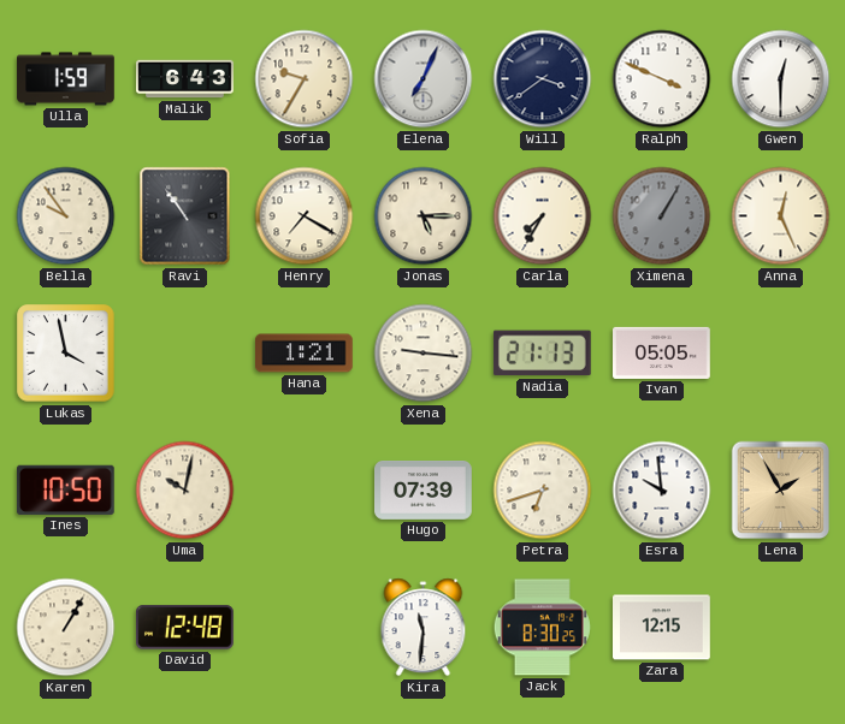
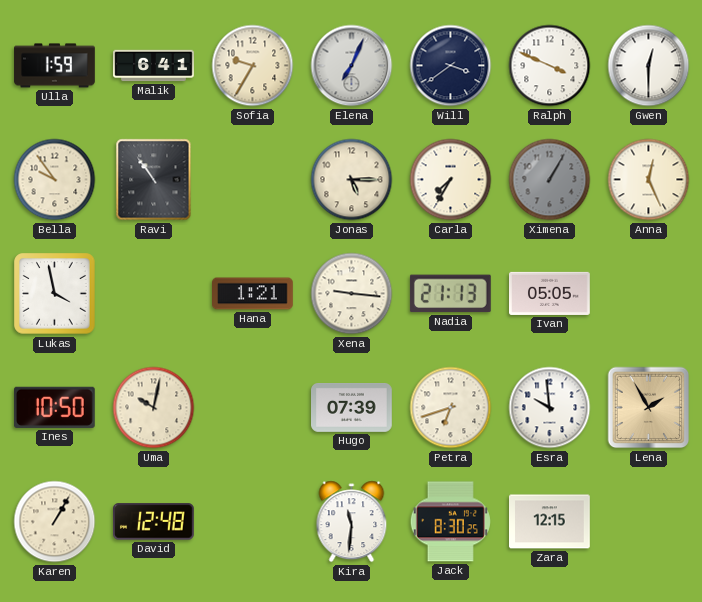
Malik: 6:43 -> 6:41
Henry: 7:20 -> none
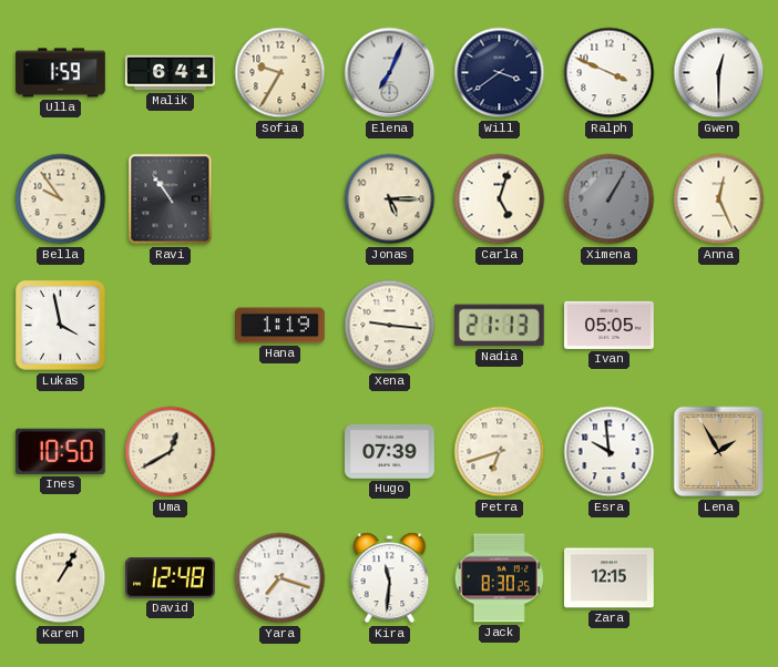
Carla: 7:35 -> 5:03
Hana: 1:21 -> 1:19
Uma: 10:02 -> 12:40
Yara: none -> 7:18
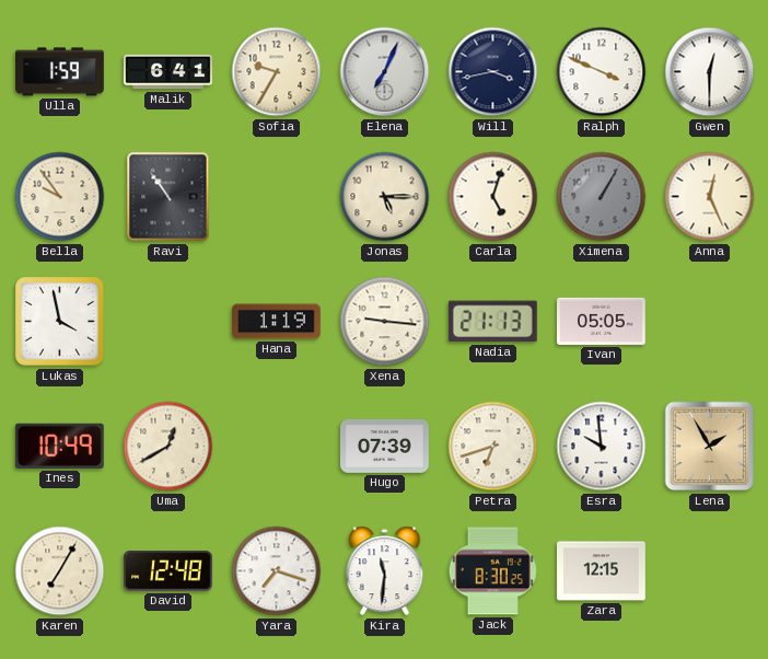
Will: 3:39 -> 3:43
Ines: 10:50 -> 10:49
Karen: 1:05 -> 7:05
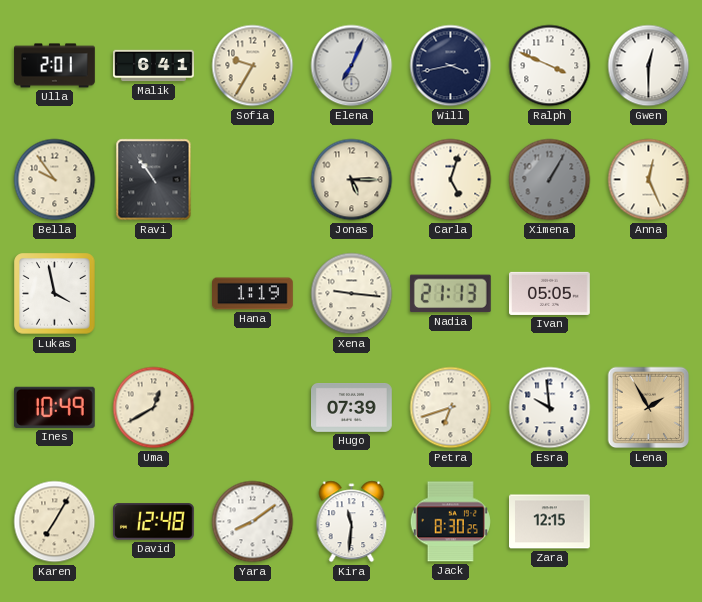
Ulla: 1:59 -> 2:01
Yara: 7:18 -> 8:09
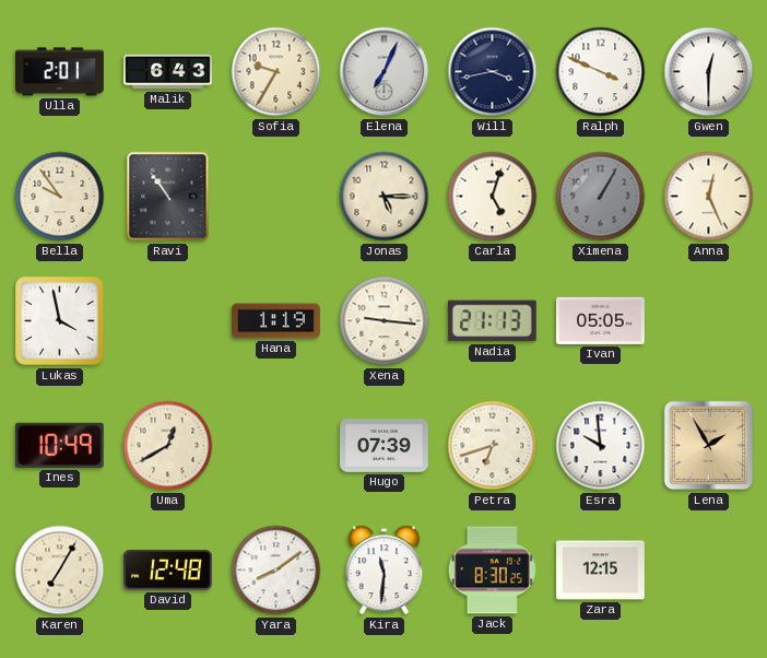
Malik: 6:41 -> 6:43
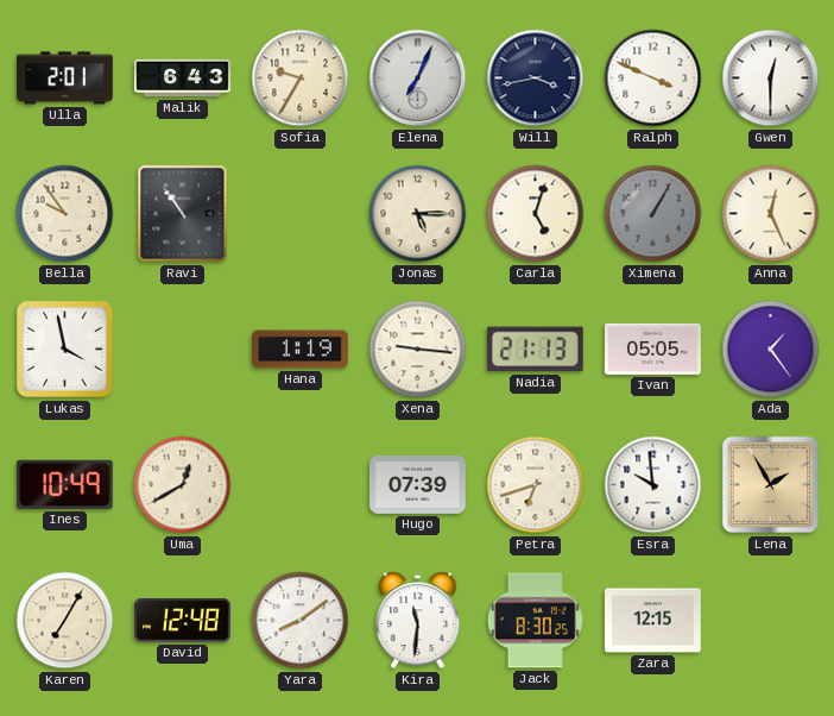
Ada: none -> 1:24
